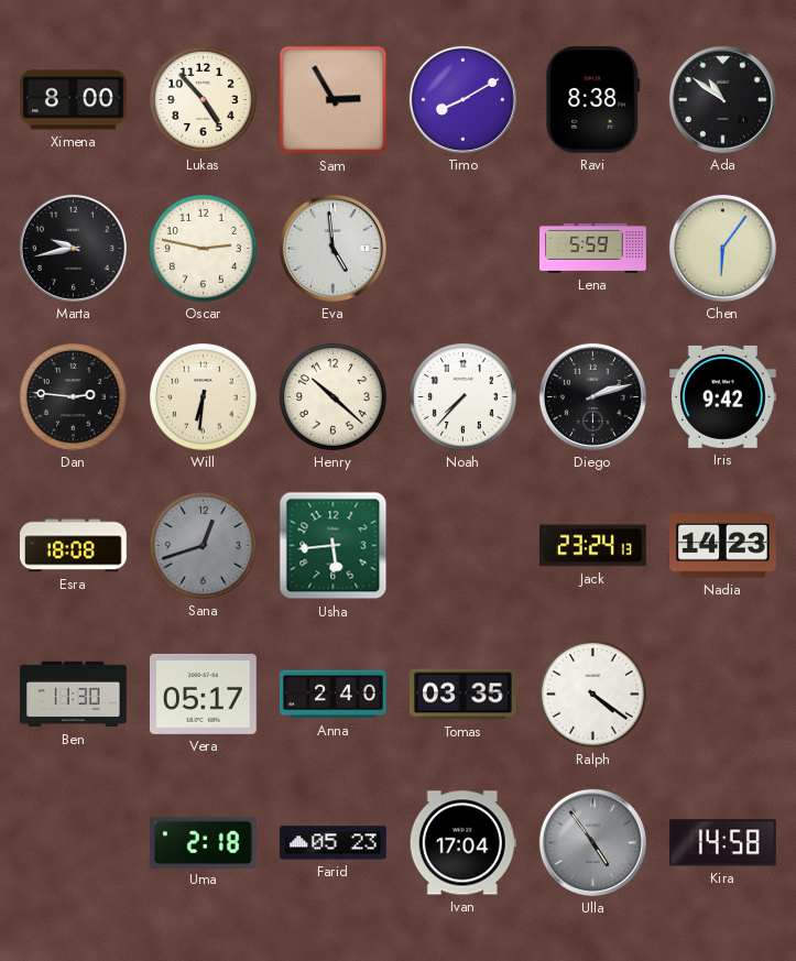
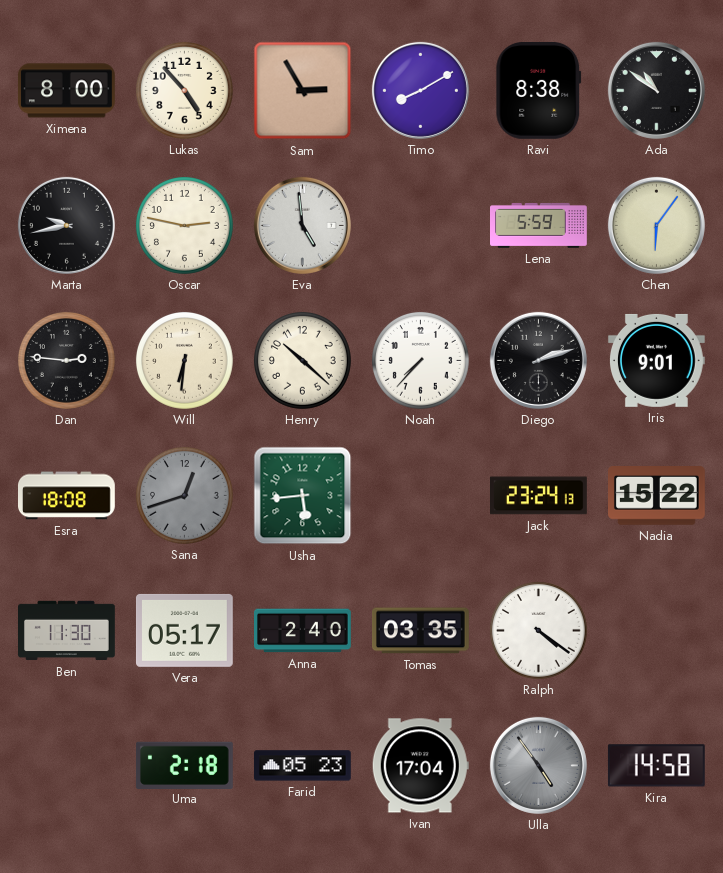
Iris: 9:42 -> 9:01
Nadia: 14:23 -> 15:22
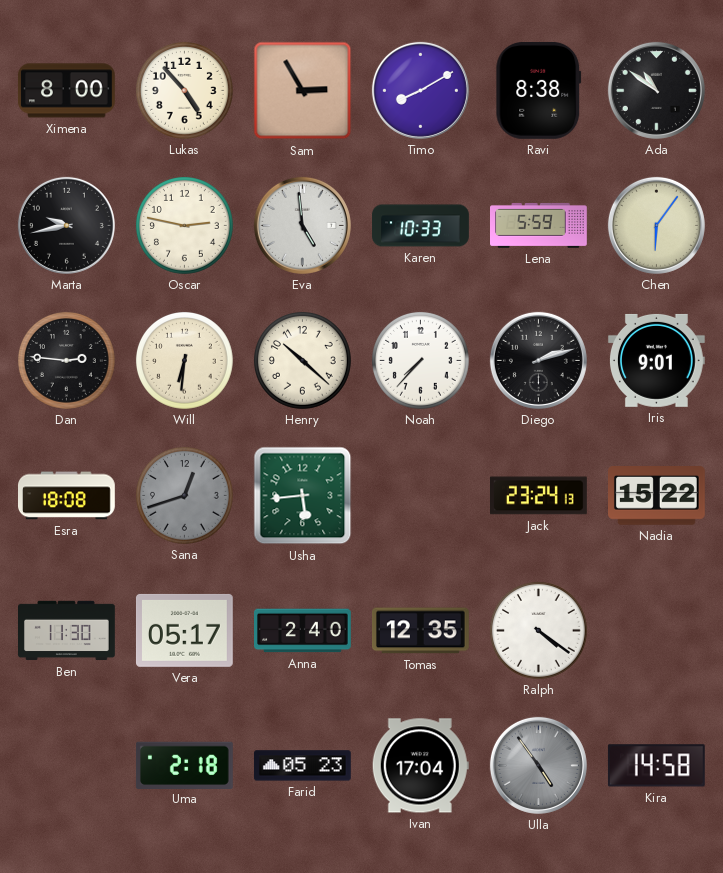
Karen: none -> 10:33
Tomas: 03:35 -> 12:35
